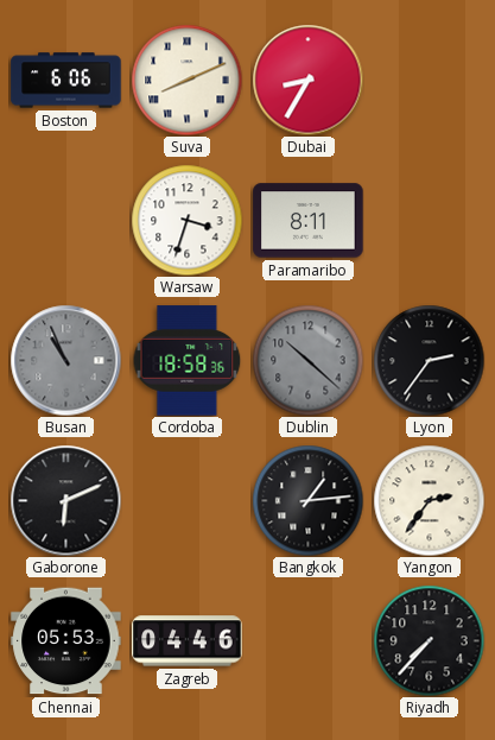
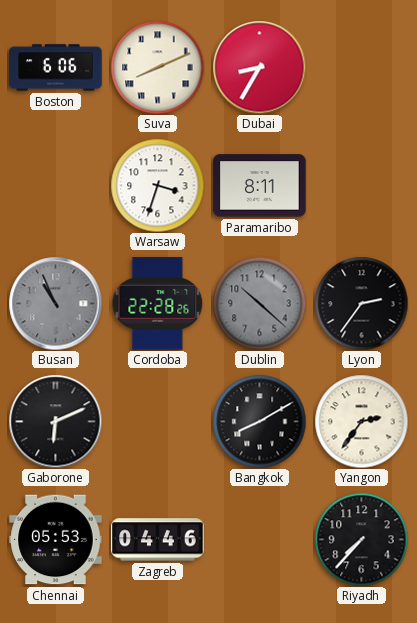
Cordoba: 18:58 -> 22:28
Bangkok: 1:14 -> 8:10
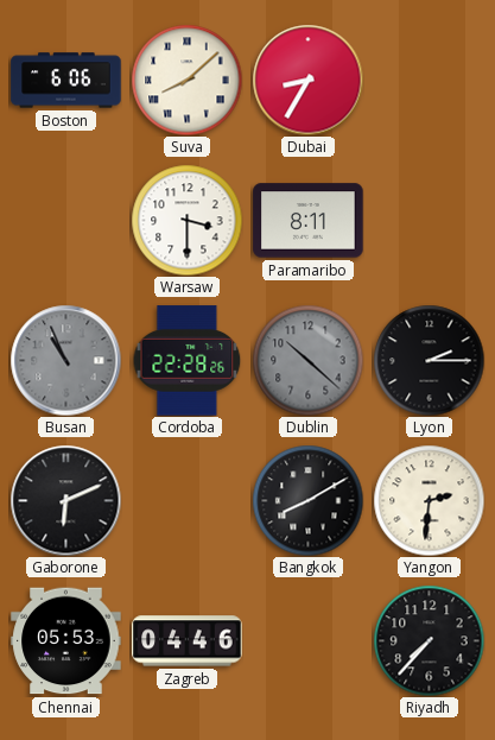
Suva: 8:11 -> 8:08
Warsaw: 3:33 -> 3:30
Lyon: 2:36 -> 2:15
Yangon: 2:36 -> 2:31
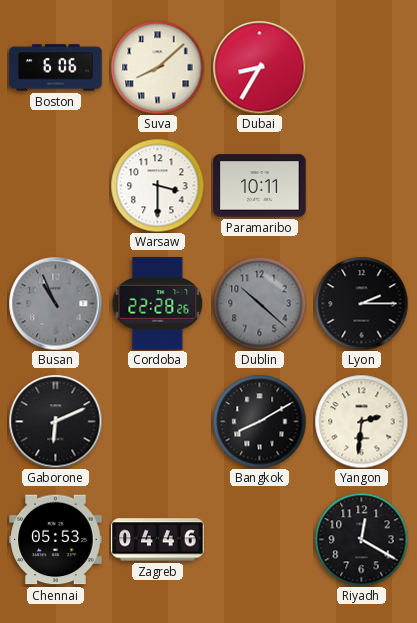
Paramaribo: 8:11 -> 10:11
Riyadh: 7:37 -> 12:20
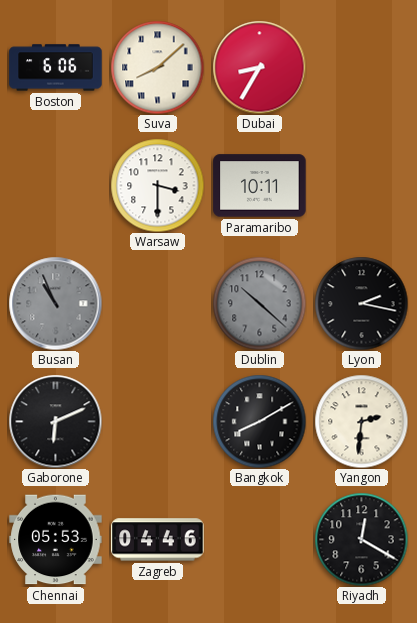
Cordoba: 22:28 -> none
Lyon: 2:15 -> 2:17
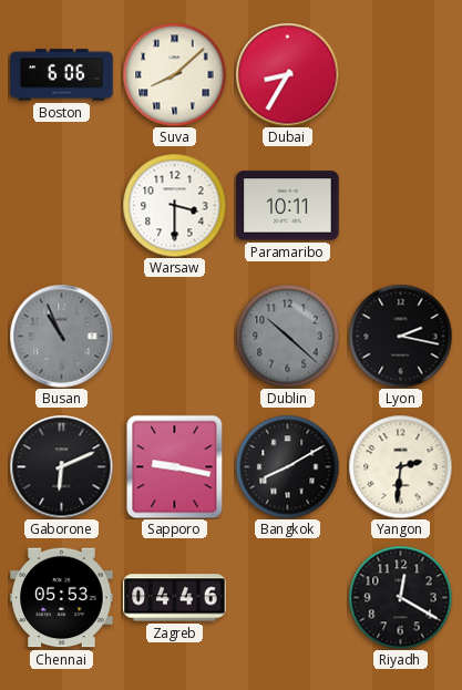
Sapporo: none -> 9:17
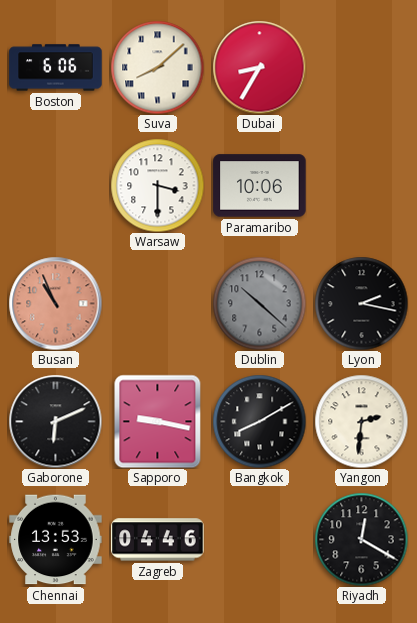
Paramaribo: 10:11 -> 10:06
Busan dial: grey -> salmon
Chennai: 05:53 -> 13:53
